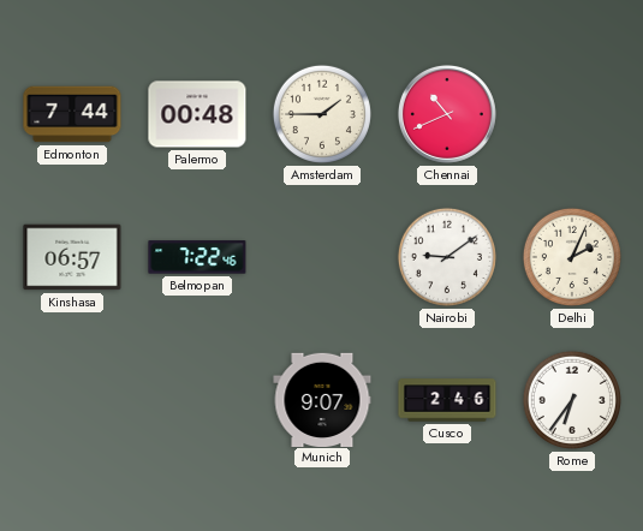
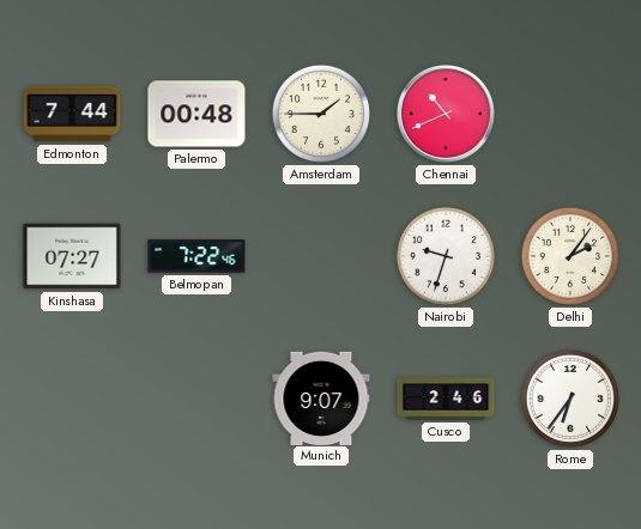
Kinshasa: 06:57 -> 07:27
Nairobi: 9:09 -> 9:33
Delhi: 2:04 -> 2:06
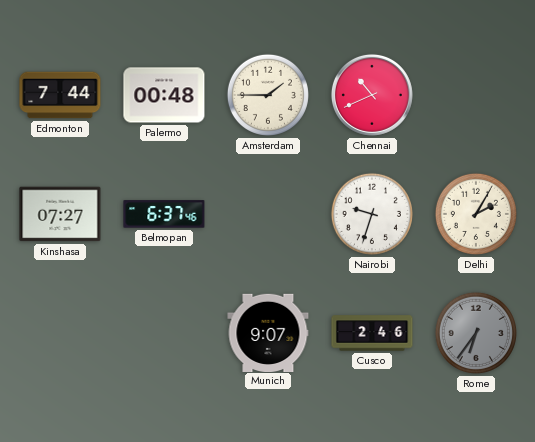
Belmopan: 7:22 -> 6:37
Delhi: 2:06 -> 2:05
Rome dial: white -> grey
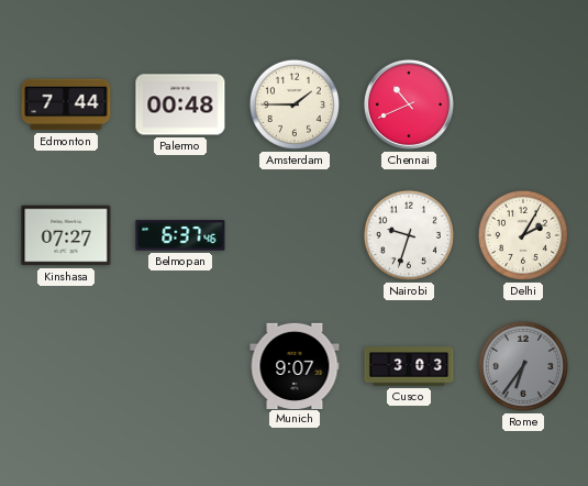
Cusco: 2:46 -> 3:03
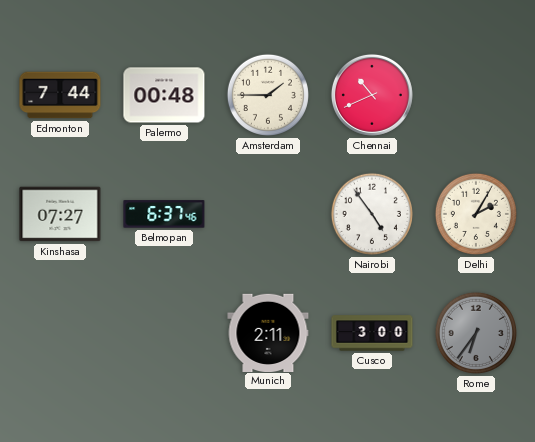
Nairobi: 9:33 -> 4:54
Munich: 9:07 -> 2:11
Cusco: 3:03 -> 3:00
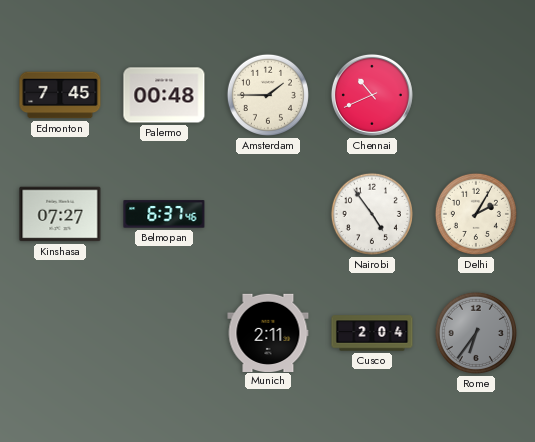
Edmonton: 7:44 -> 7:45
Cusco: 3:00 -> 2:04
